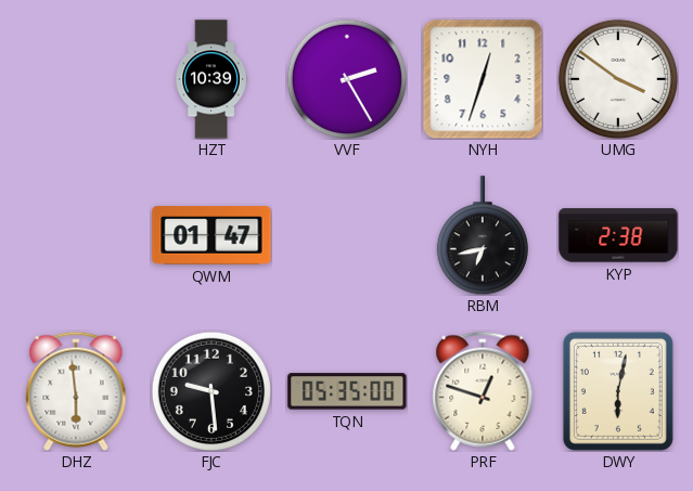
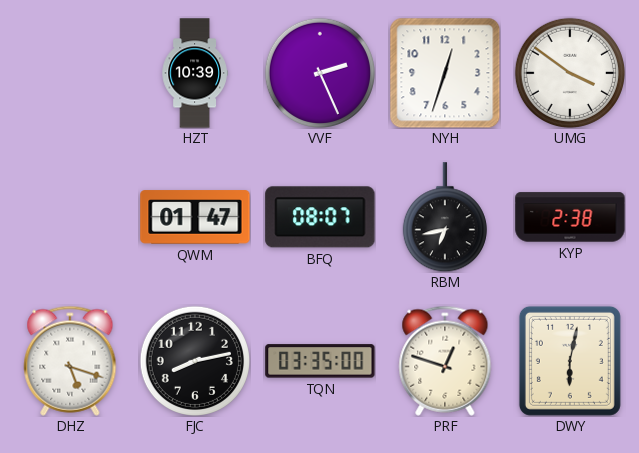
VVF: 2:25 -> 2:26
BFQ: none -> 08:07
DHZ: 5:59 -> 5:18
FJC: 9:29 -> 8:13
TQN: 05:35 -> 03:35
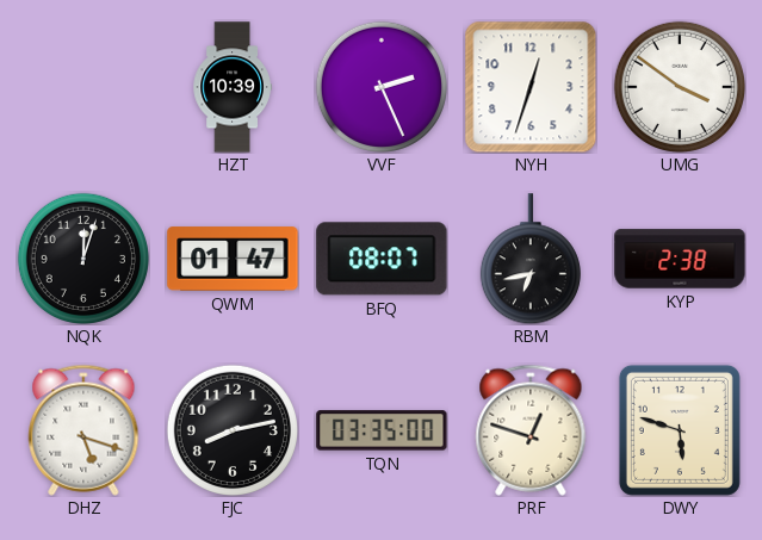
NQK: none -> 12:03
DWY: 6:02 -> 5:48
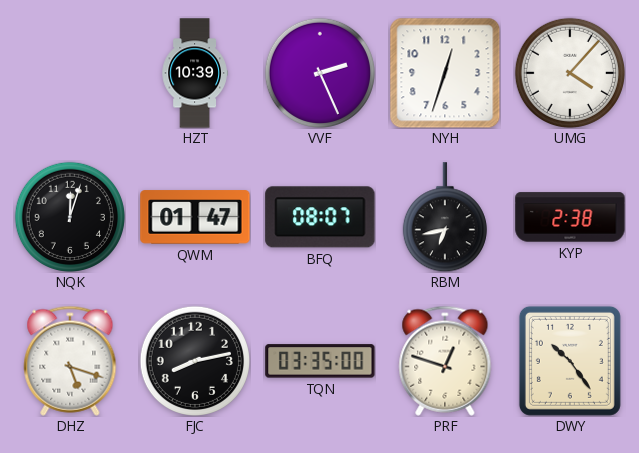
UMG: 3:51 -> 4:07
DWY: 5:48 -> 10:24
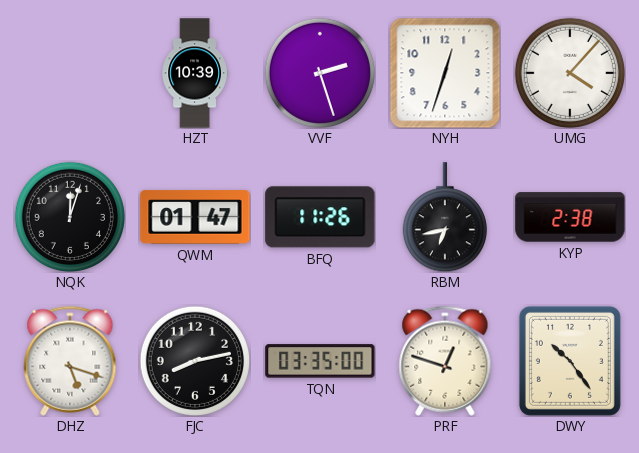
VVF: 2:26 -> 2:27
BFQ: 08:07 -> 11:26
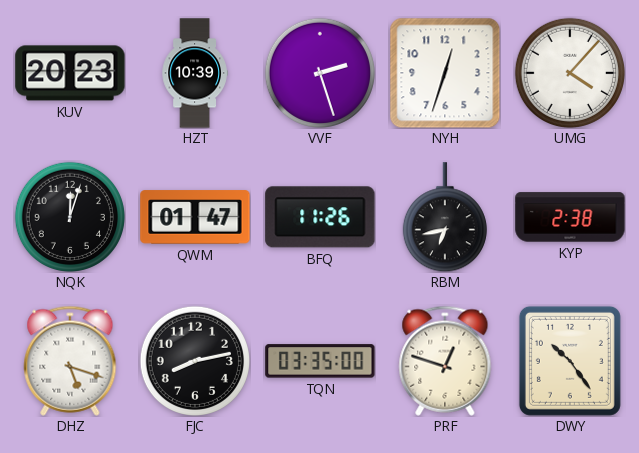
KUV: none -> 20:23
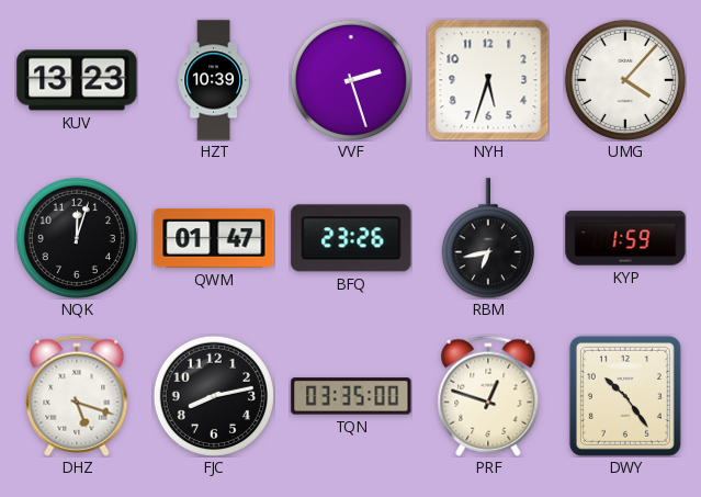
KUV: 20:23 -> 13:23
NYH: 12:33 -> 5:33
BFQ: 11:26 -> 23:26
KYP: 2:38 -> 1:59
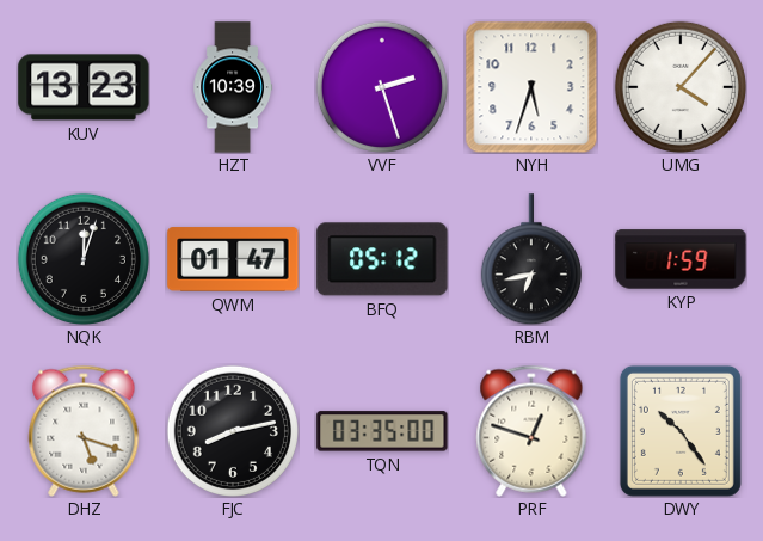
BFQ: 23:26 -> 05:12
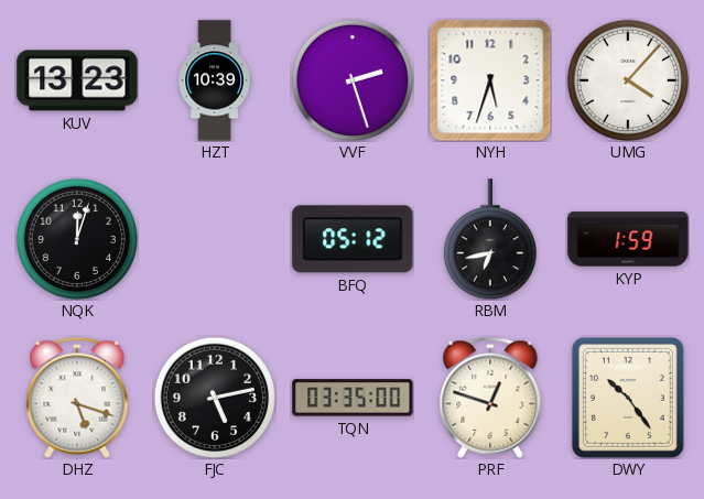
QWM: 01:47 -> none
FJC: 8:13 -> 5:13
